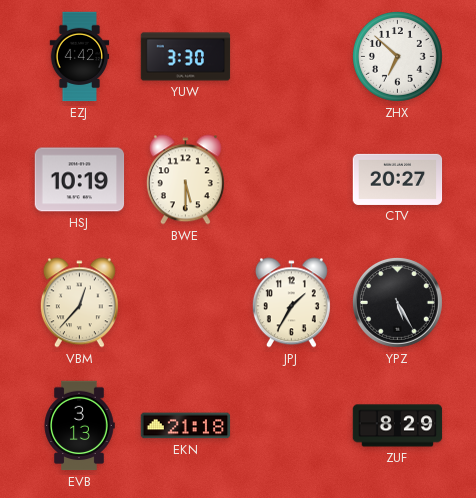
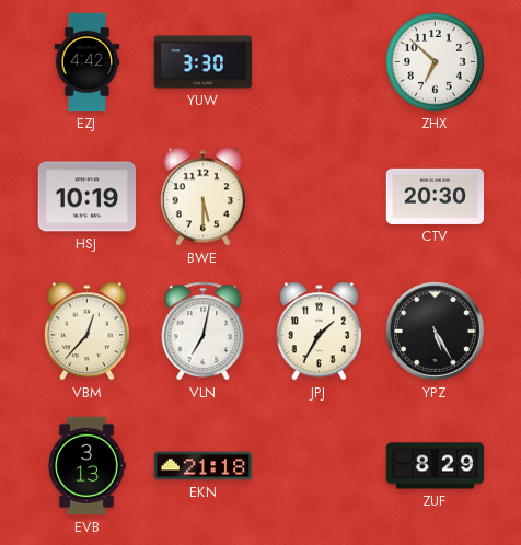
CTV: 20:27 -> 20:30
VLN: none -> 7:02
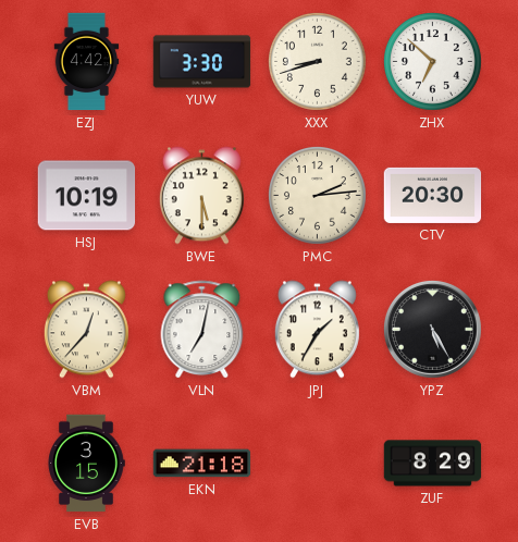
XXX: none -> 8:42
PMC: none -> 2:14
EVB: 3:13 -> 3:15
